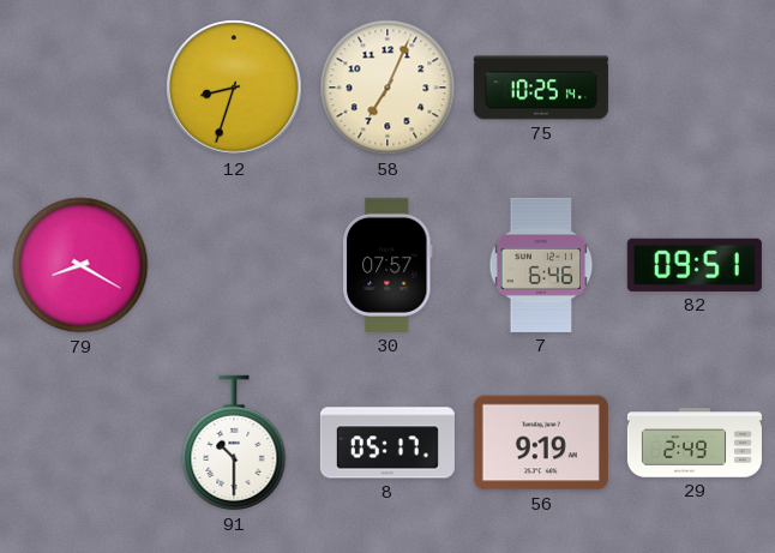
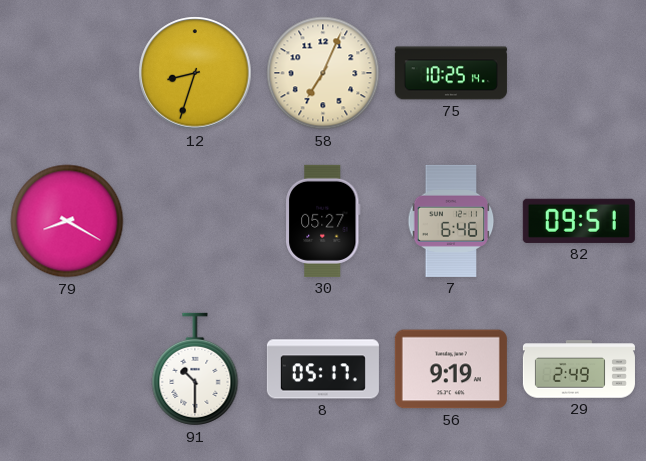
30: 07:57 -> 05:27
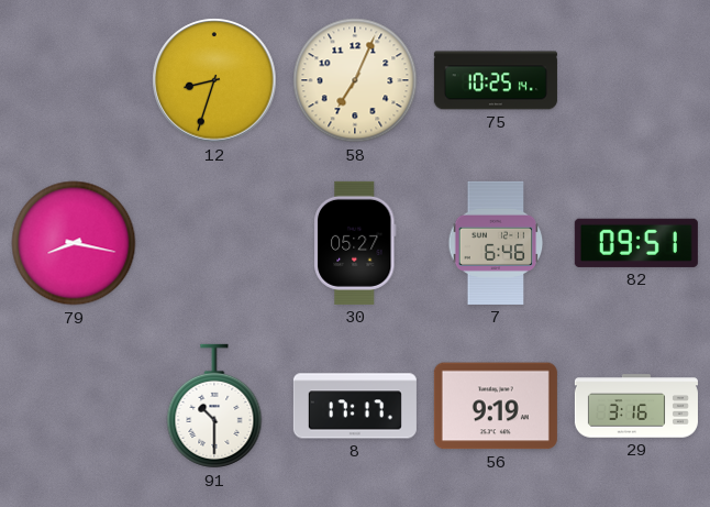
79: 8:20 -> 8:17
8: 05:17 -> 17:17
29: 2:49 -> 3:16
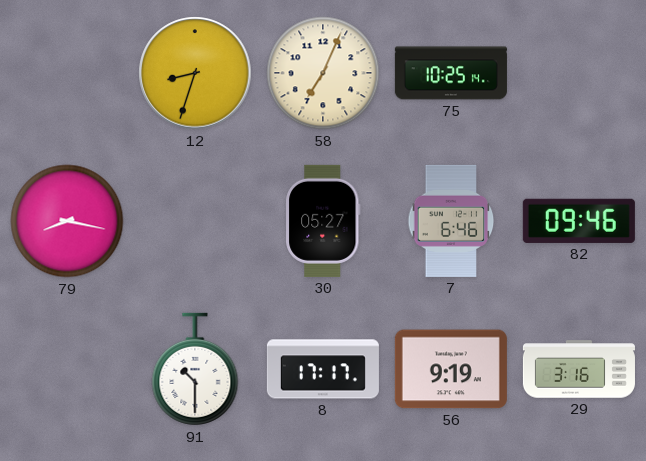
82: 09:51 -> 09:46
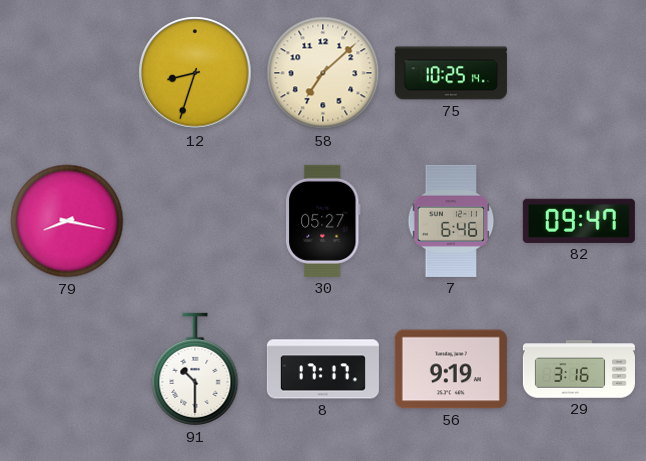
58: 7:04 -> 7:08
82: 09:46 -> 09:47
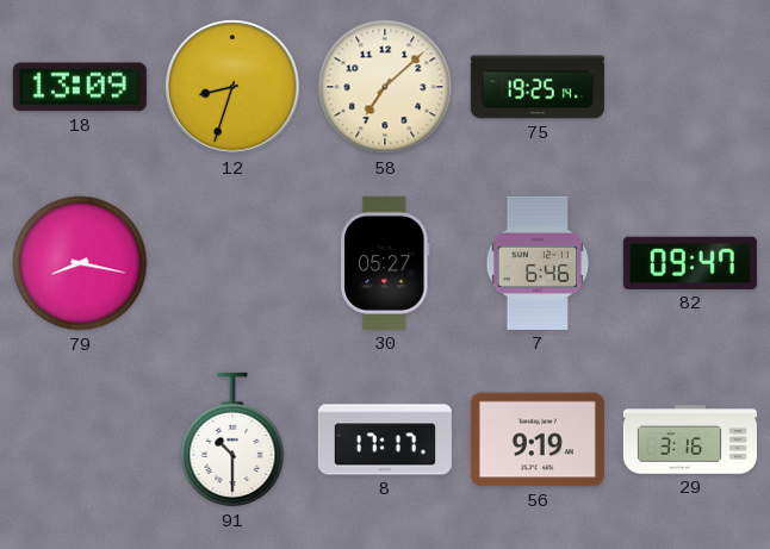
18: none -> 13:09
75: 10:25 -> 19:25
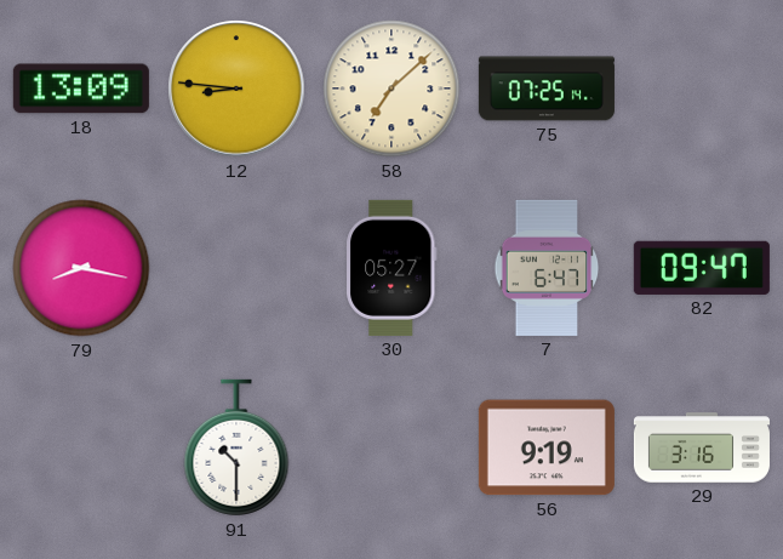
12: 8:33 -> 8:46
75: 19:25 -> 07:25
7: 6:46 -> 6:47
8: 17:17 -> none
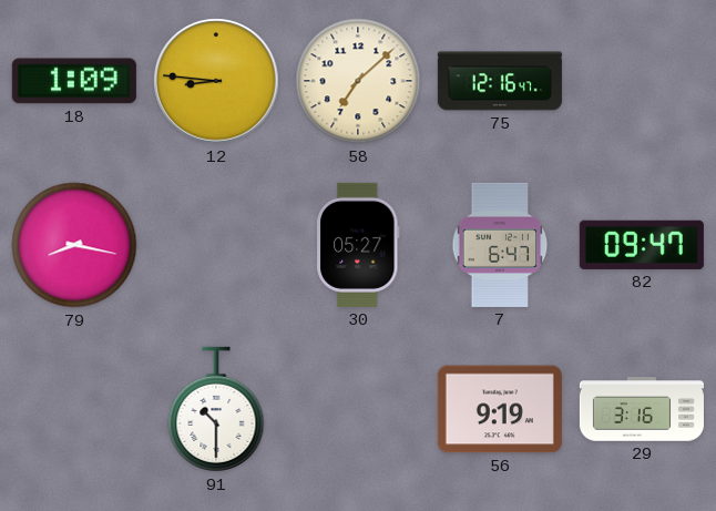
18: 13:09 -> 1:09
75: 07:25 -> 12:16
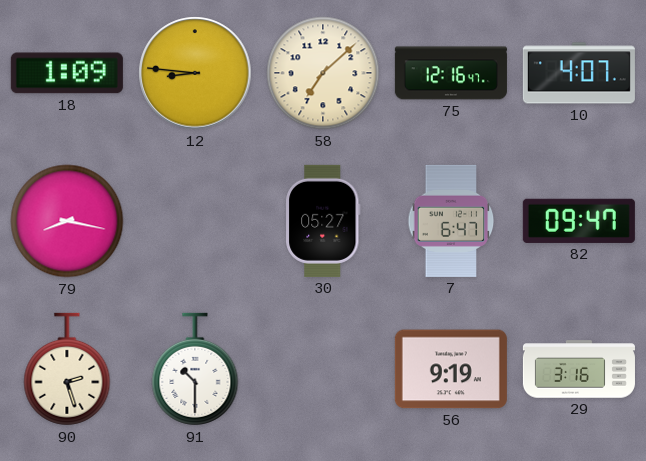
10: none -> 4:07
90: none -> 2:27
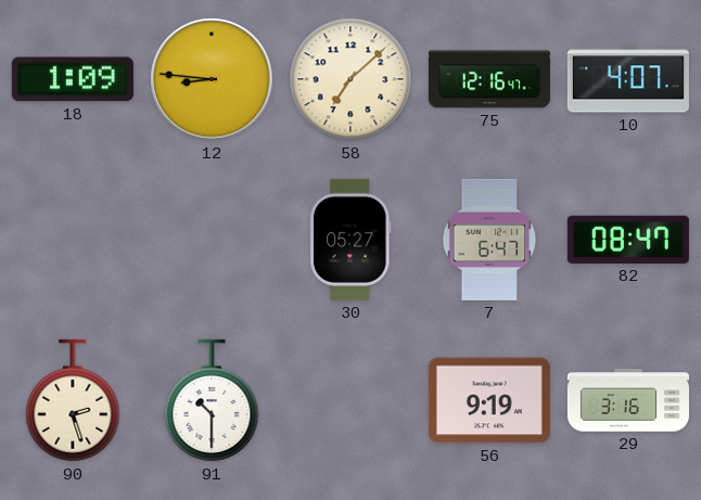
79: 8:17 -> none
82: 09:47 -> 08:47
